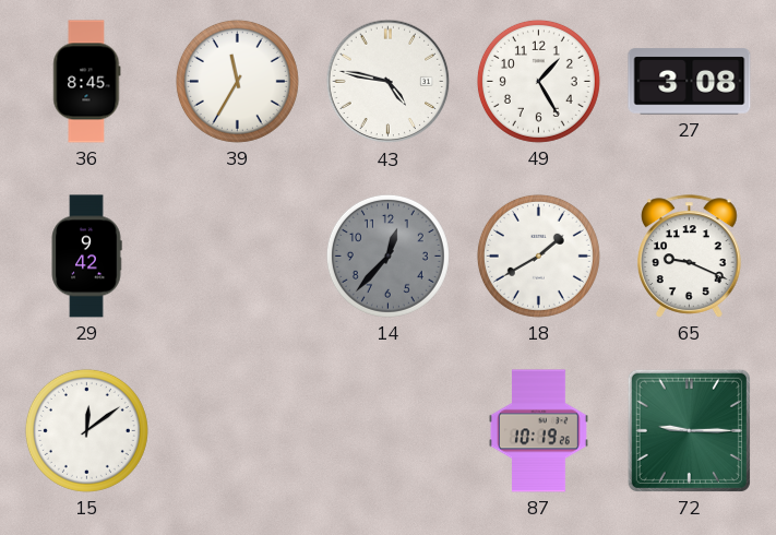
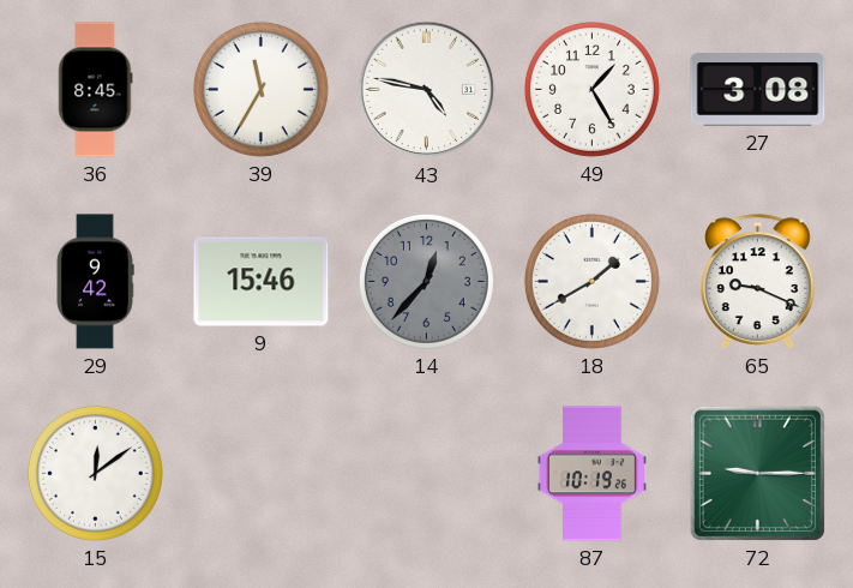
9: none -> 15:46
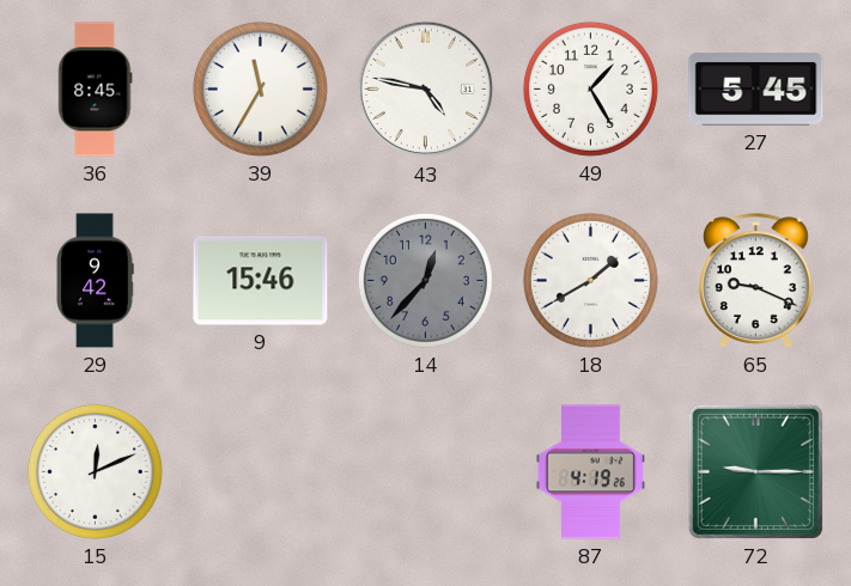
27: 3:08 -> 5:45
15: 12:09 -> 12:11
87: 10:19 -> 4:19
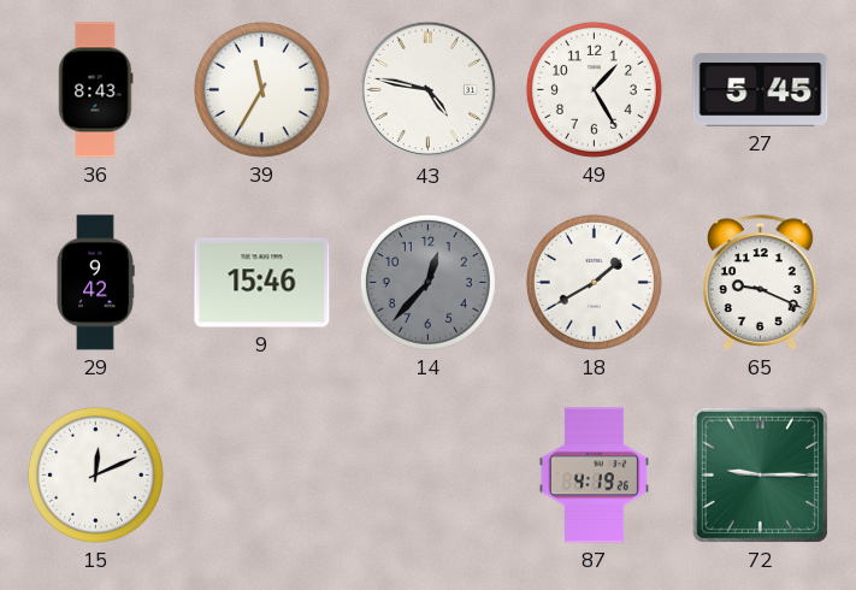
36: 8:45 -> 8:43
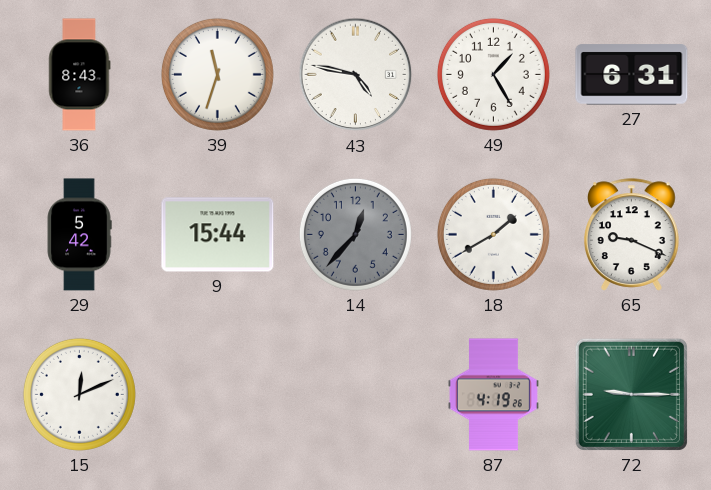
39: 11:35 -> 11:33
27: 5:45 -> 6:31
29: 9:42 -> 5:42
9: 15:46 -> 15:44
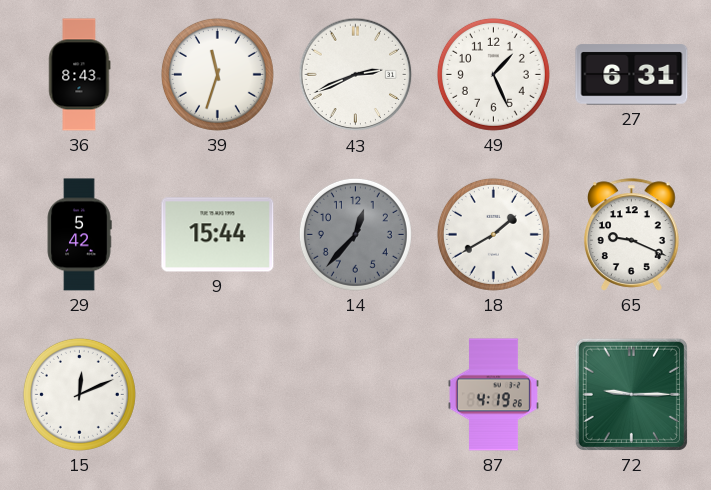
43: 4:47 -> 2:41
49: 1:25 -> 1:26
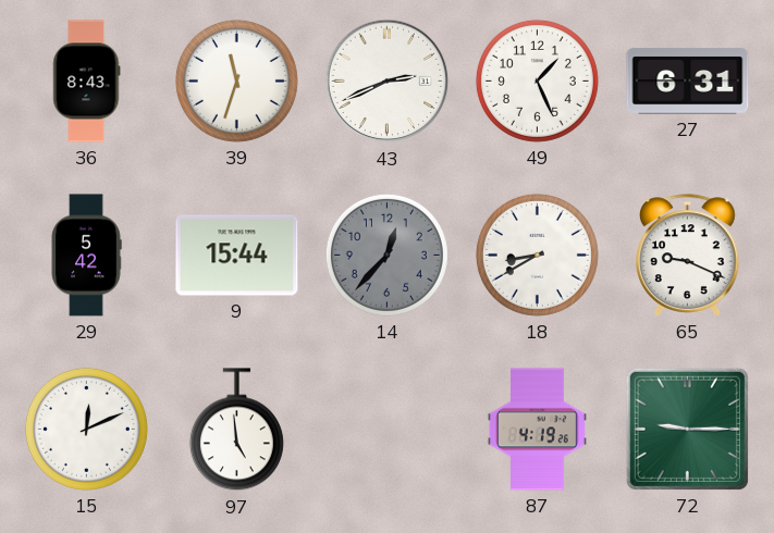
18: 1:40 -> 8:40
97: none -> 4:59
